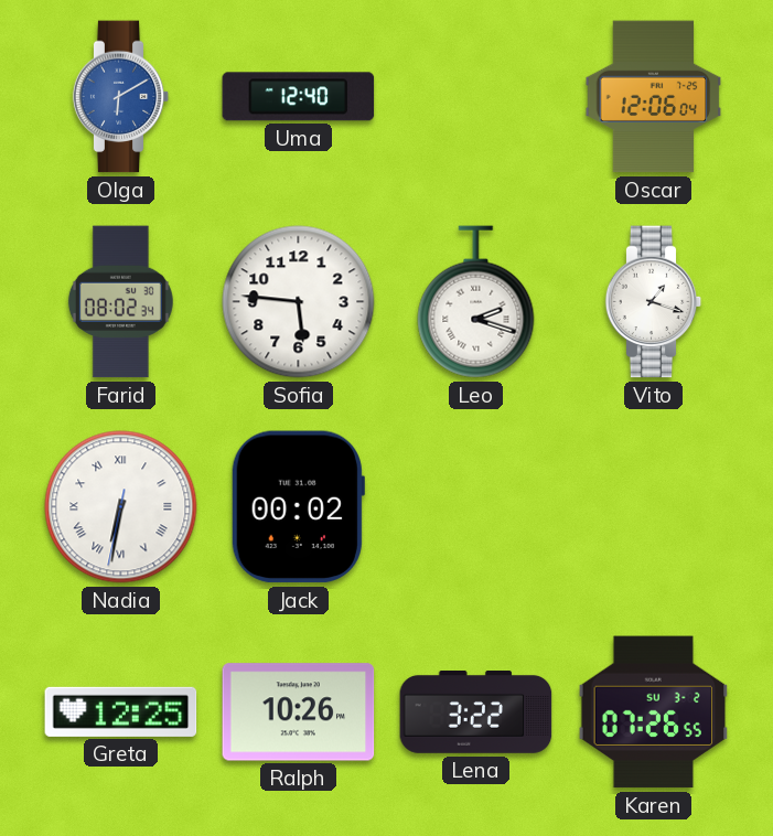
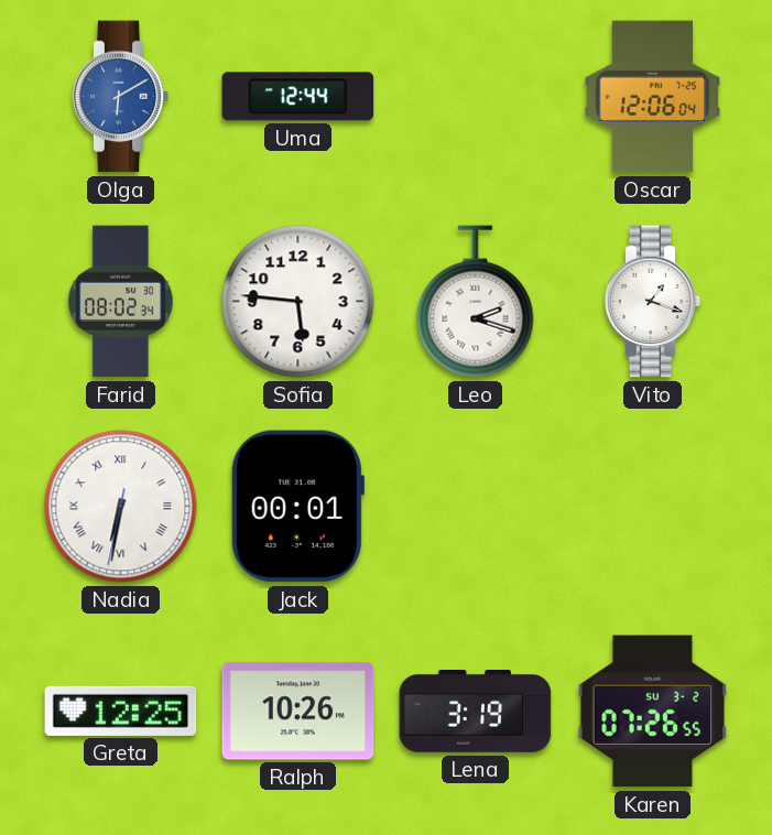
Uma: 12:40 -> 12:44
Jack: 00:02 -> 00:01
Lena: 3:22 -> 3:19
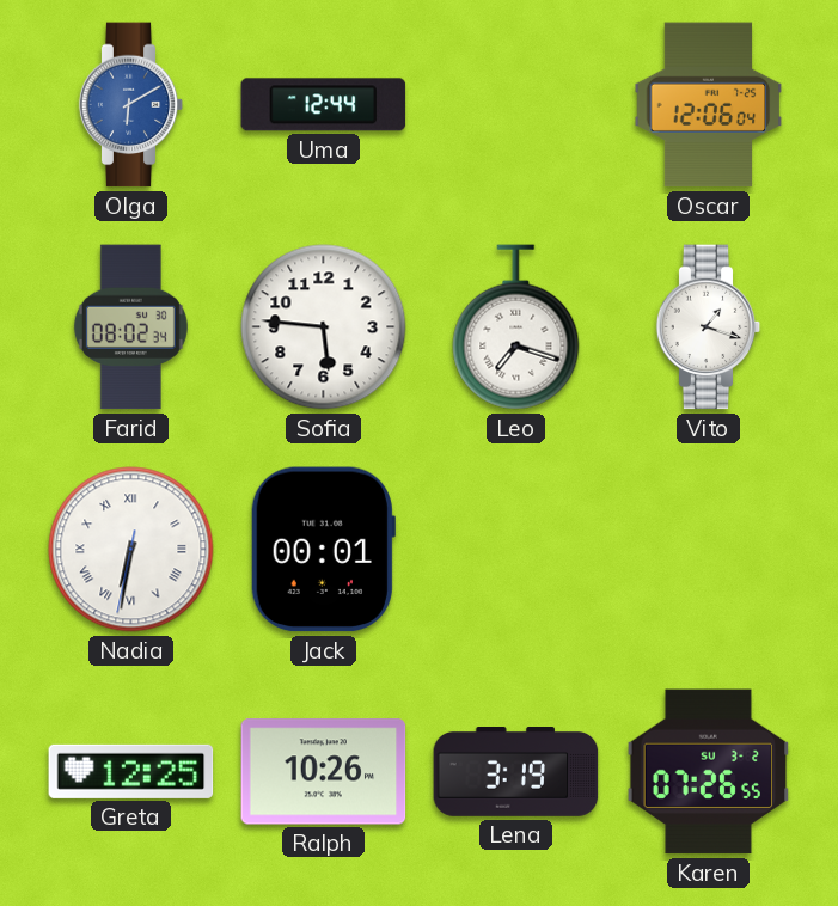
Leo: 2:18 -> 7:18
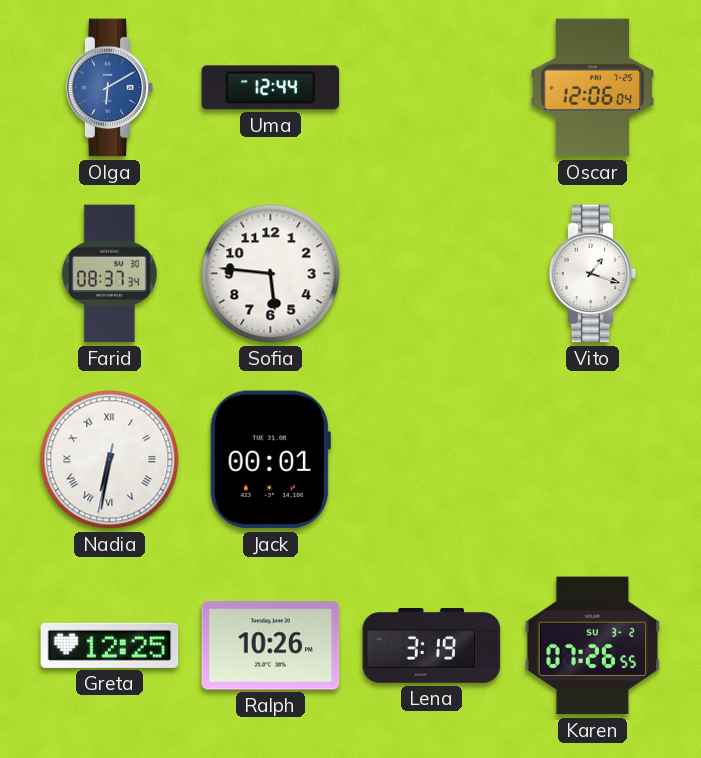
Farid: 08:02 -> 08:37
Leo: 7:18 -> none
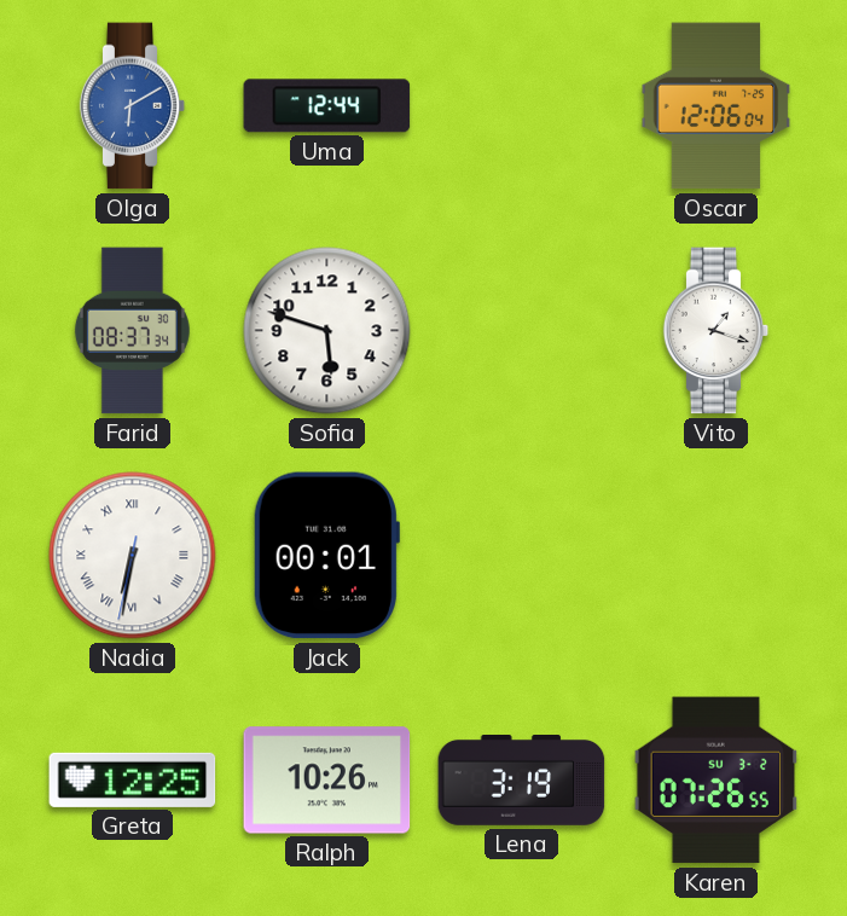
Sofia: 5:46 -> 5:48
